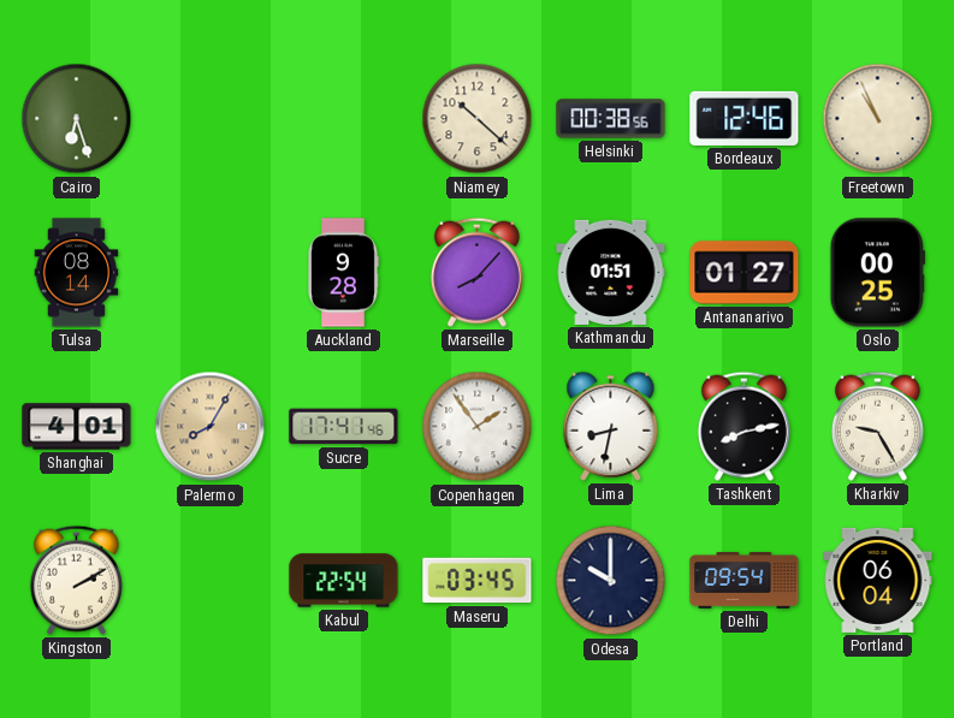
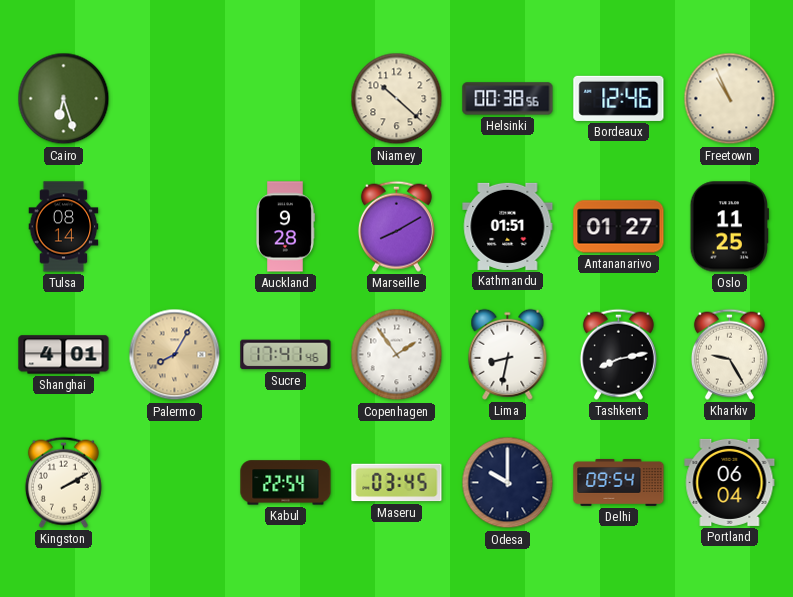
Marseille: 8:07 -> 8:10
Oslo: 00:25 -> 11:25
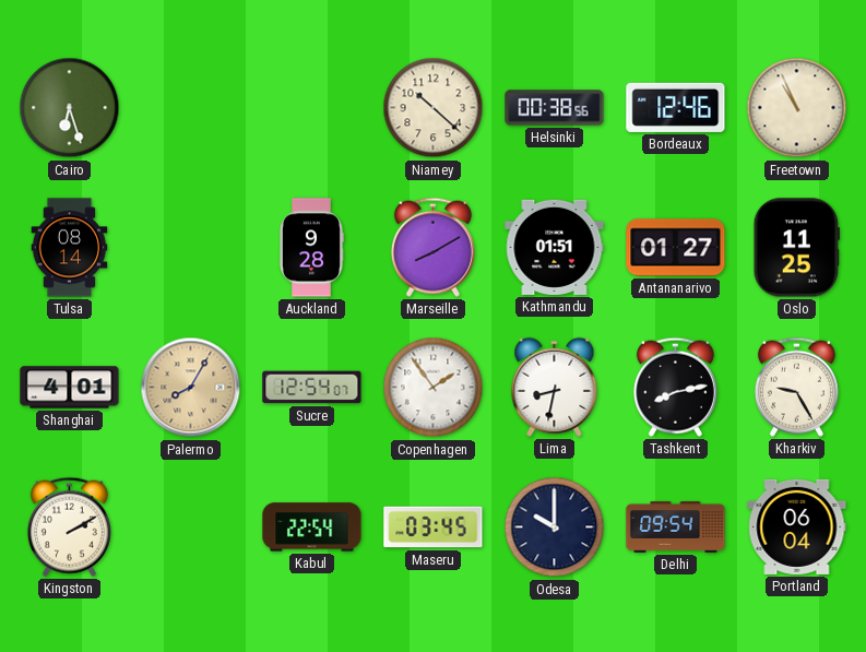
Sucre: 17:41 -> 12:54
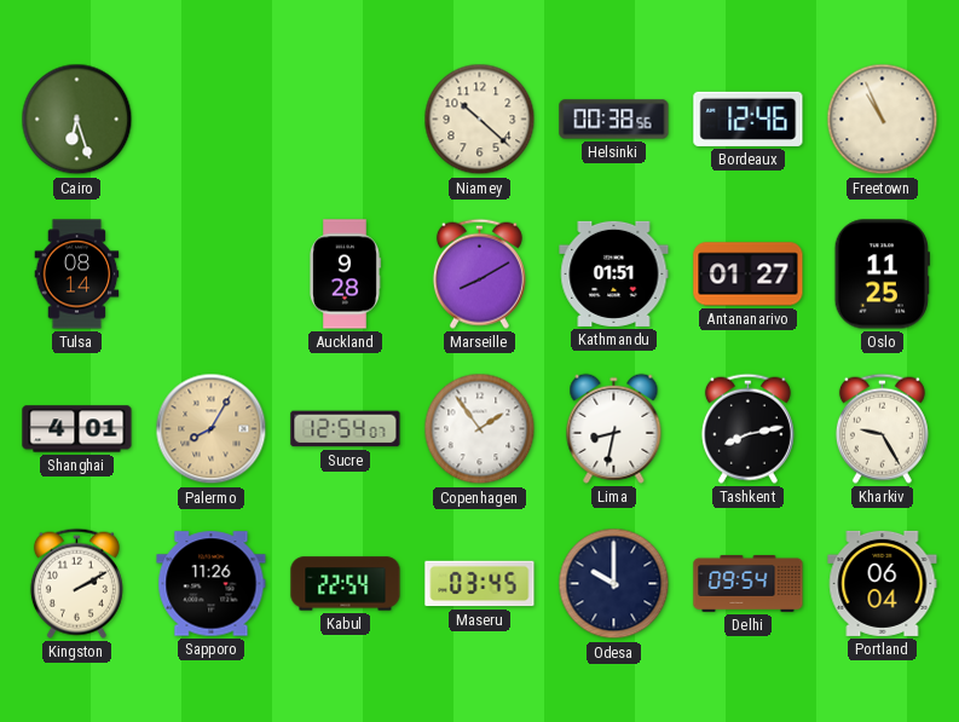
Sapporo: none -> 11:26
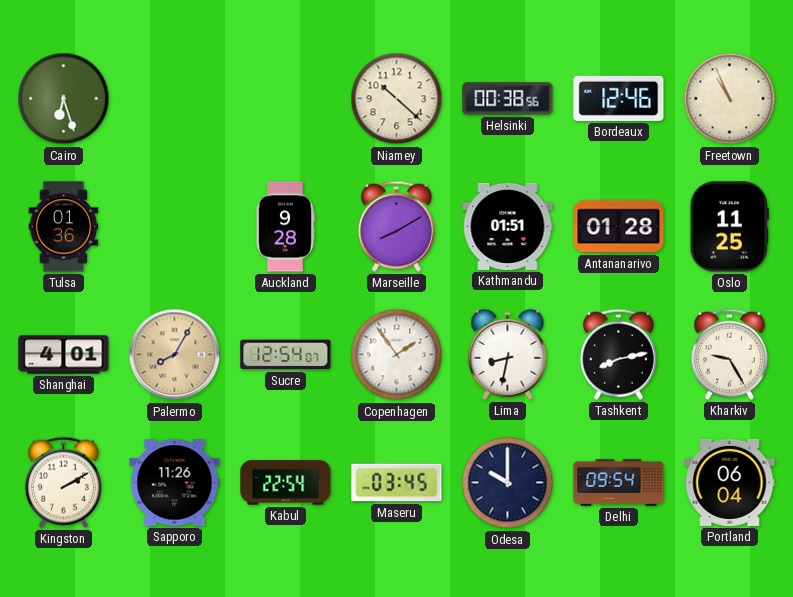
Tulsa: 08:14 -> 01:36
Antananarivo: 01:27 -> 01:28
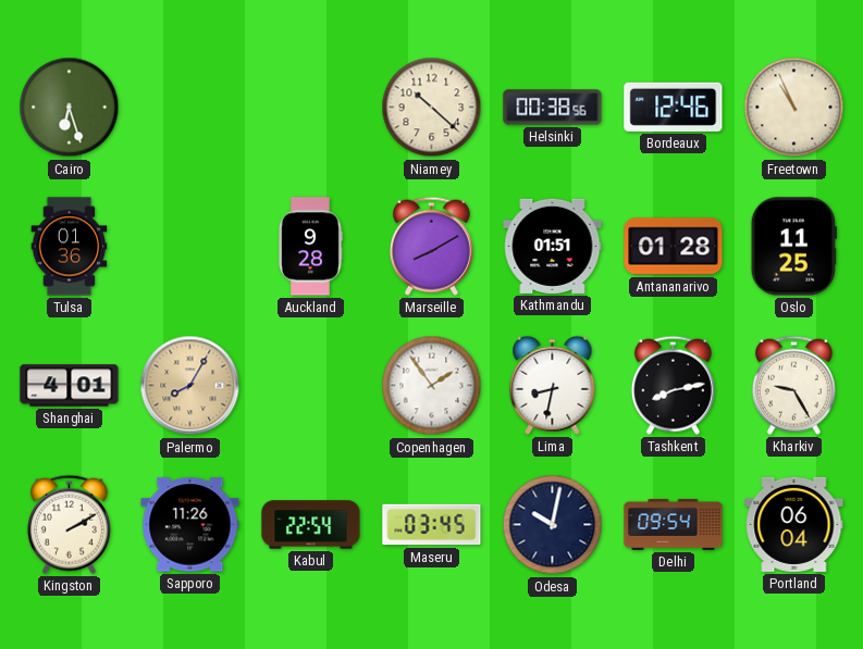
Sucre: 12:54 -> none
Odesa: 10:00 -> 10:02
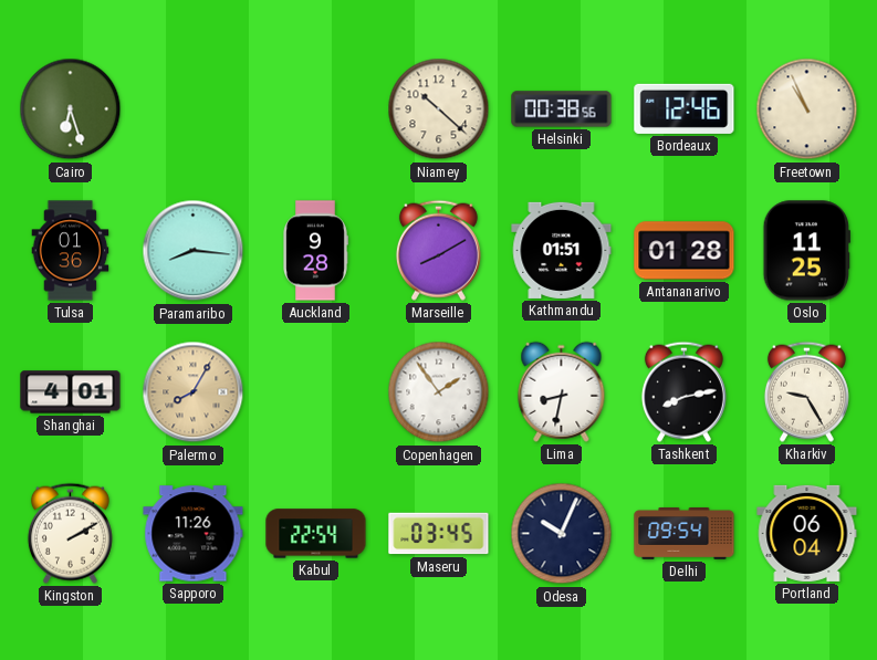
Paramaribo: none -> 8:16
Odesa: 10:02 -> 10:04
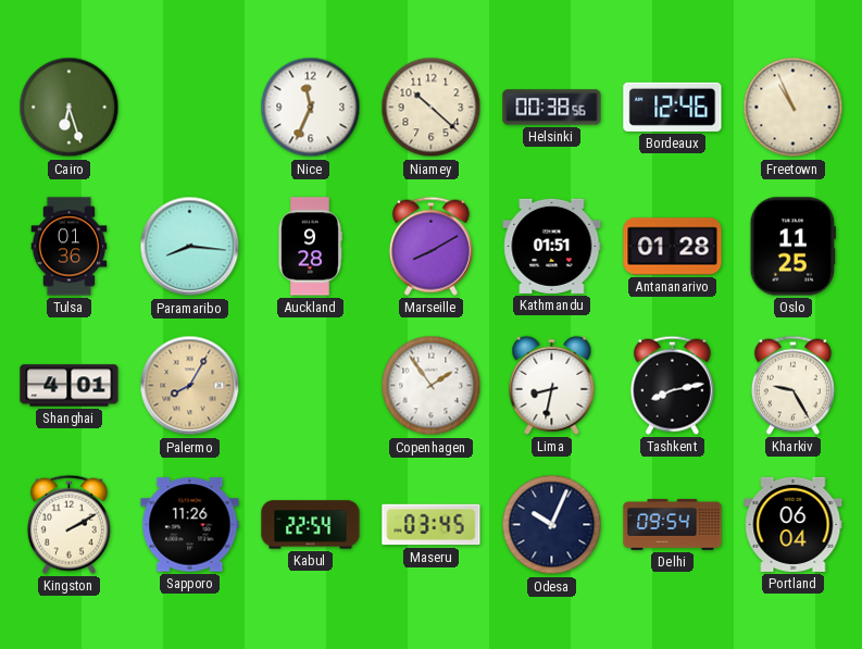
Nice: none -> 11:34
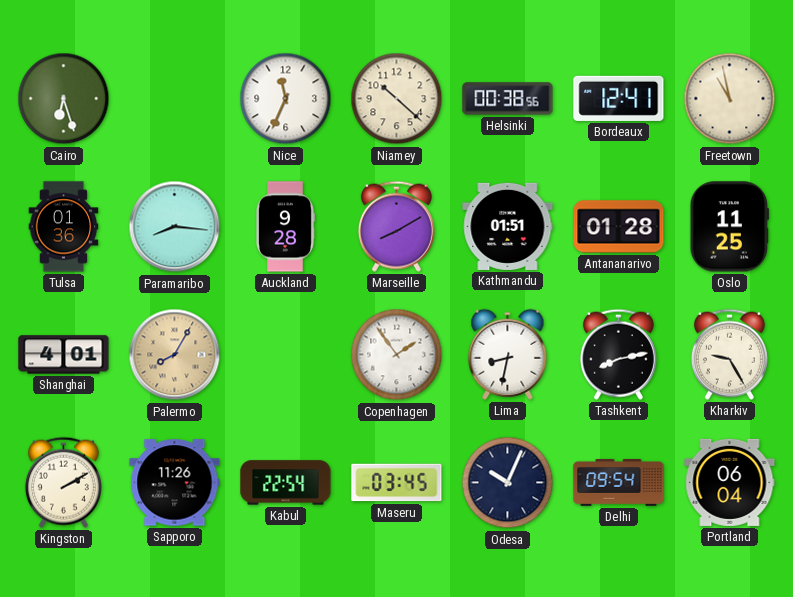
Bordeaux: 12:46 -> 12:41
Freetown: 10:56 -> 10:58
